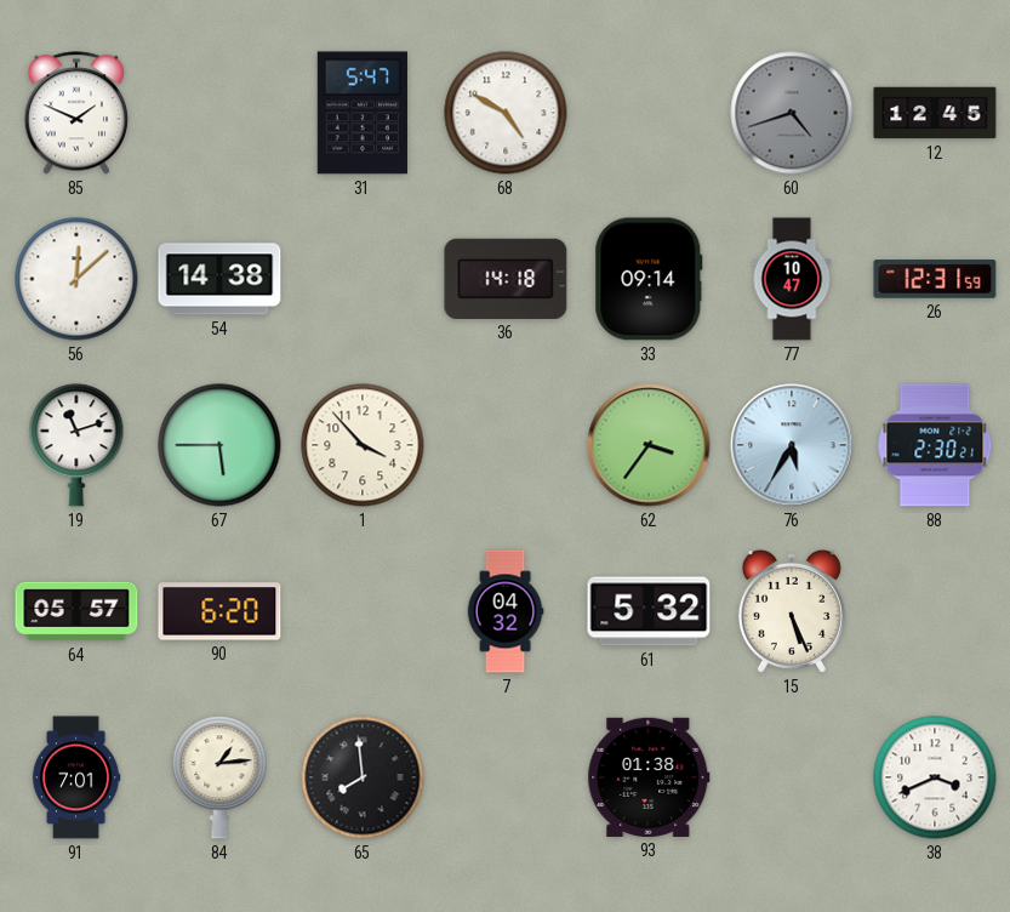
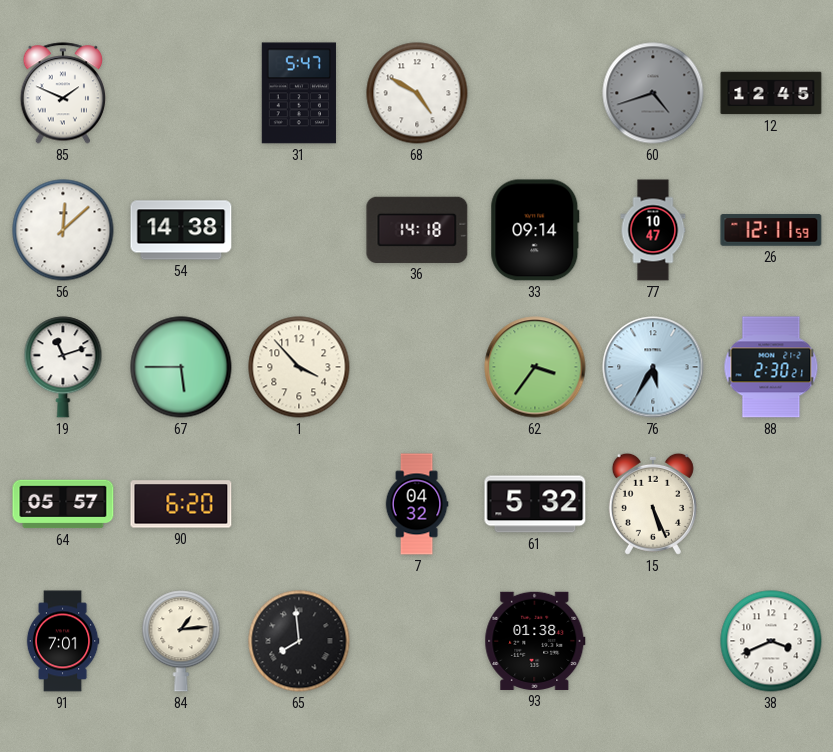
26: 12:31 -> 12:11
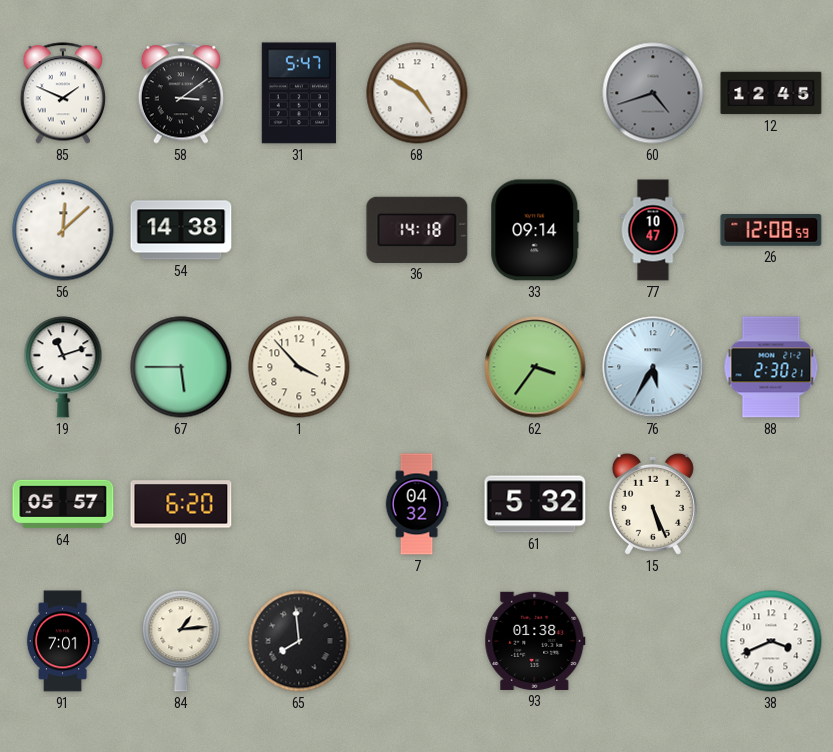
58: none -> 3:09
26: 12:11 -> 12:08
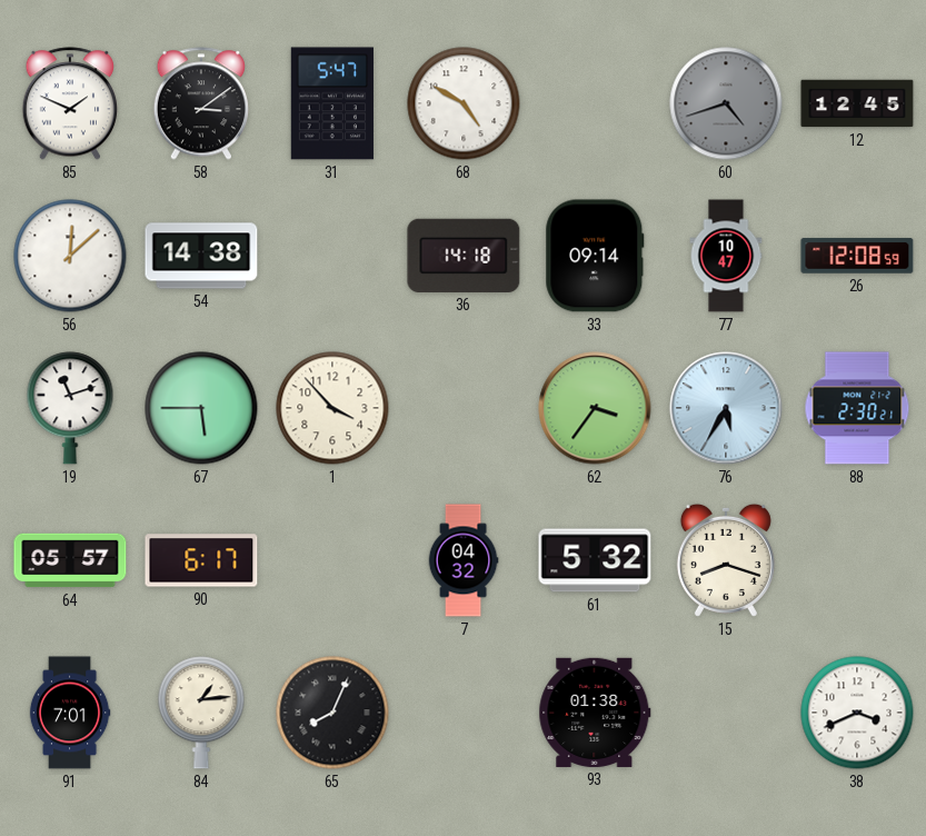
90: 6:20 -> 6:17
15: 5:26 -> 8:18
65: 7:59 -> 8:04
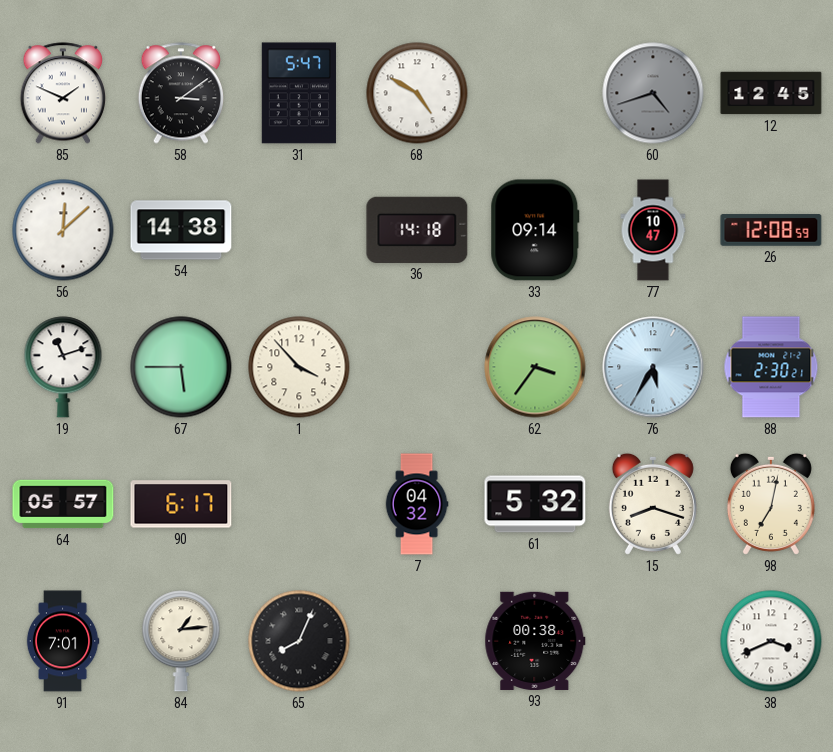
98: none -> 7:02
93: 01:38 -> 00:38
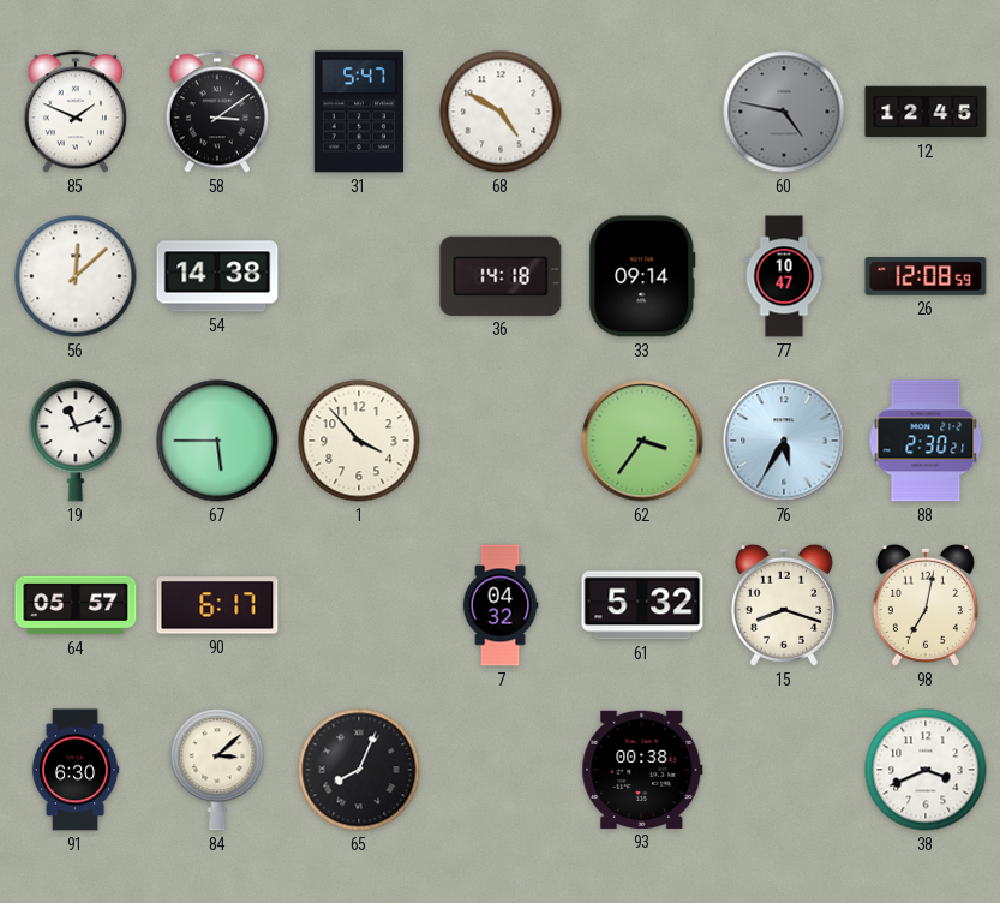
60: 4:42 -> 4:47
91: 7:01 -> 6:30
84: 1:14 -> 3:08
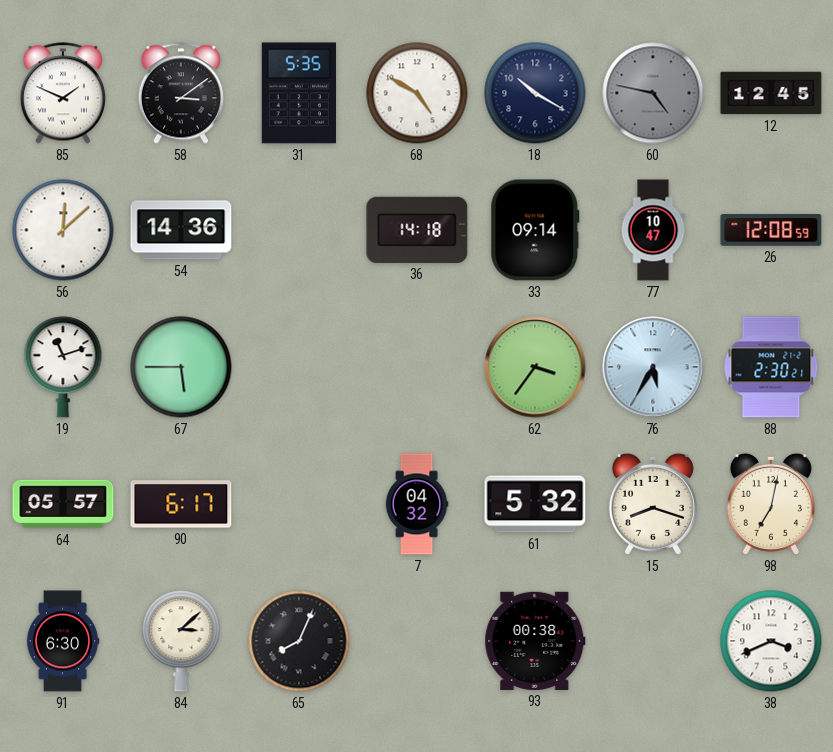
31: 5:47 -> 5:35
18: none -> 10:20
54: 14:38 -> 14:36
1: 3:53 -> none
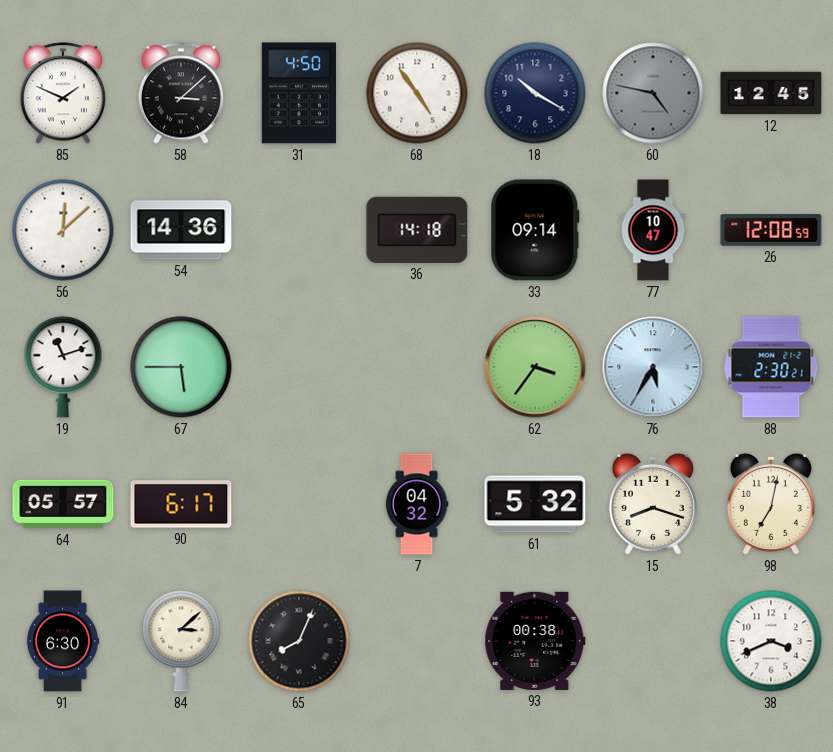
58: 3:09 -> 3:08
31: 5:35 -> 4:50
68: 4:50 -> 4:54
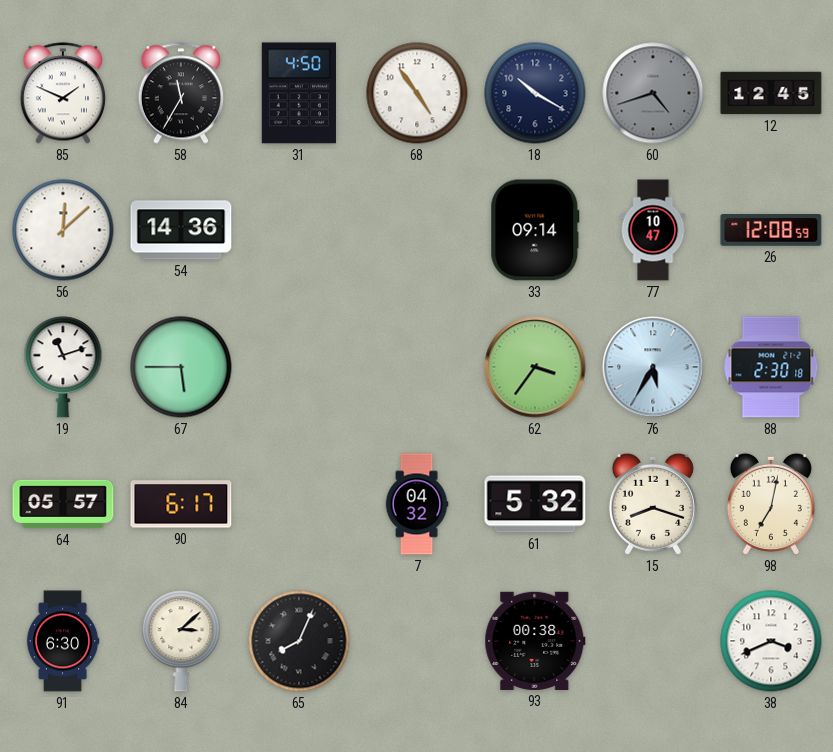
58: 3:08 -> 11:35
60: 4:47 -> 4:42
36: 14:18 -> none
88: 2:30:21 -> 2:30:18
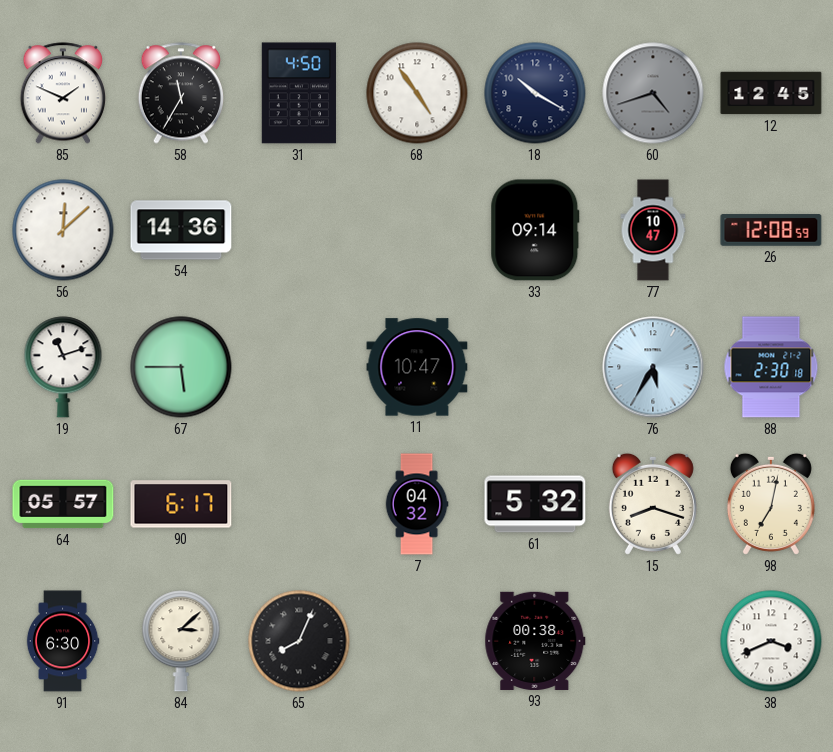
11: none -> 10:47
62: 3:36 -> none
